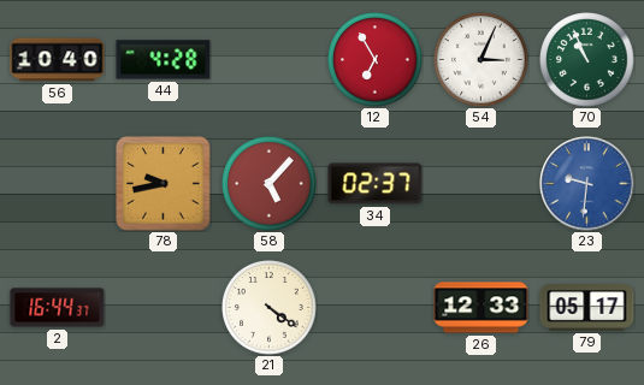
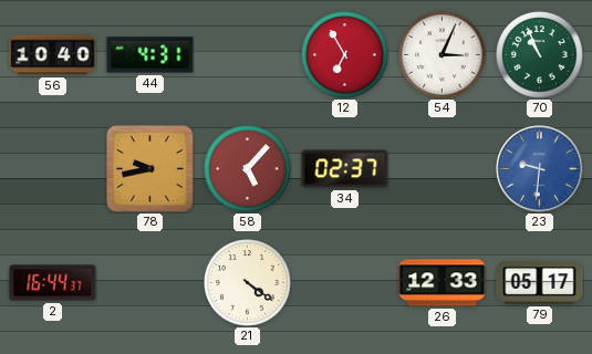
44: 4:28 -> 4:31
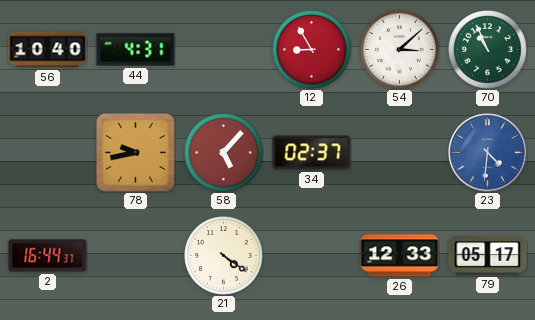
12: 6:55 -> 8:55
54: 3:04 -> 3:08
23: 9:31 -> 4:31
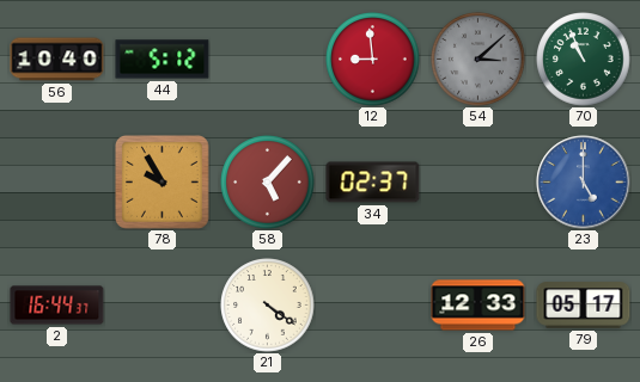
44: 4:31 -> 5:12
12: 8:55 -> 8:59
54 dial: white -> grey
78: 9:43 -> 9:55
23: 4:31 -> 5:00
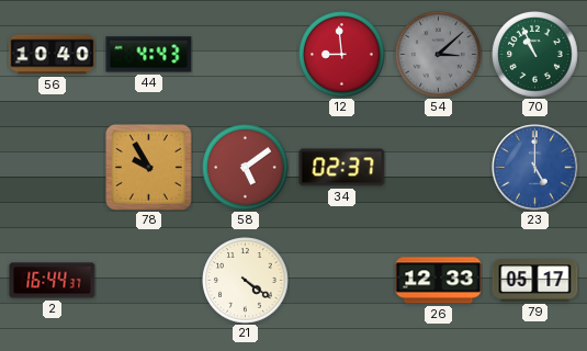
44: 5:12 -> 4:43
58: 5:07 -> 5:09
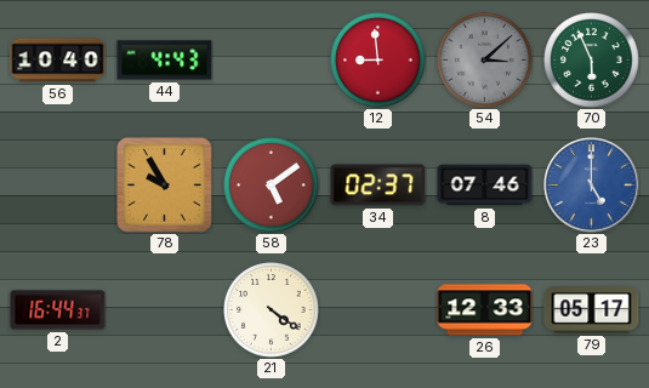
70: 10:56 -> 5:56
8: none -> 07:46
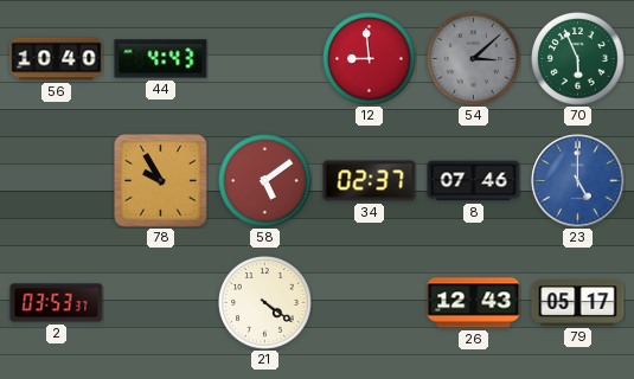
2: 16:44 -> 03:53
26: 12:33 -> 12:43
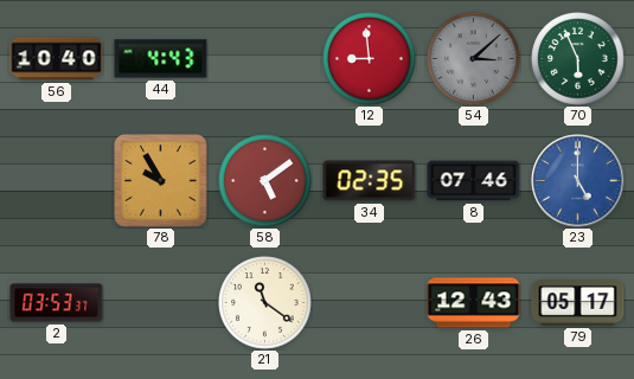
34: 02:37 -> 02:35
21: 4:21 -> 11:21
